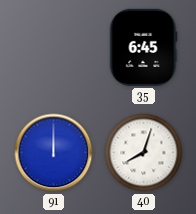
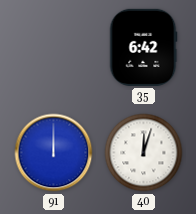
35: 6:45 -> 6:42
40: 8:03 -> 12:03
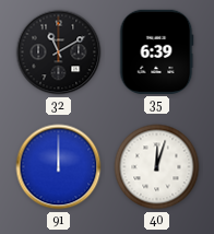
32: none -> 11:10
35: 6:42 -> 6:39
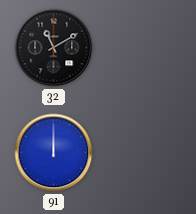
35: 6:39 -> none
40: 12:03 -> none
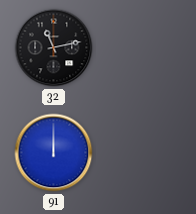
32: 11:10 -> 11:13
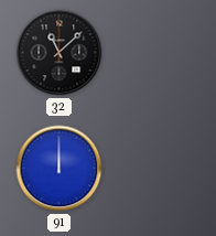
32: 11:13 -> 11:08
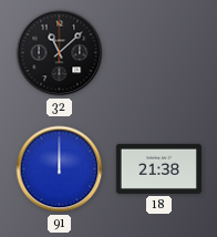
18: none -> 21:38
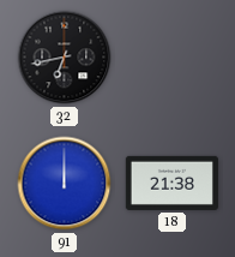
32: 11:08 -> 6:43
